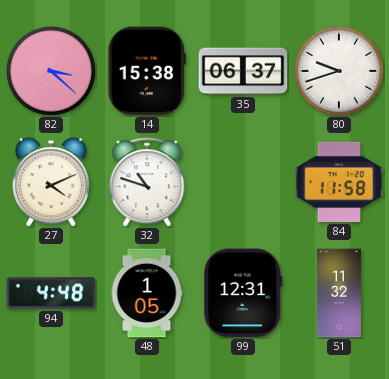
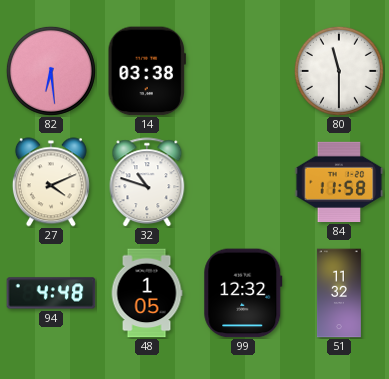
82: 3:22 -> 6:29
14: 15:38 -> 03:38
35: 06:37 -> none
80: 9:42 -> 11:30
99: 12:31 -> 12:32
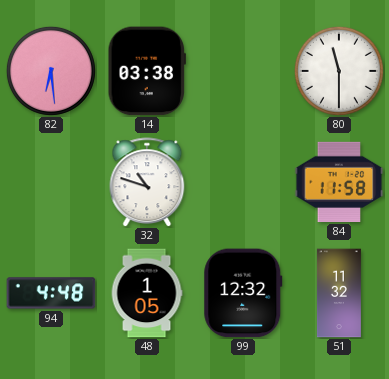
27: 4:11 -> none
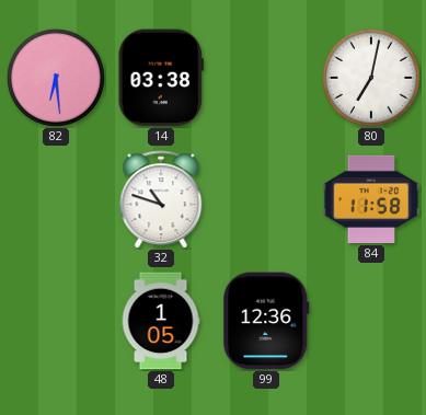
80: 11:30 -> 7:02
94: 4:48 -> none
99: 12:32 -> 12:36
51: 11:32 -> none
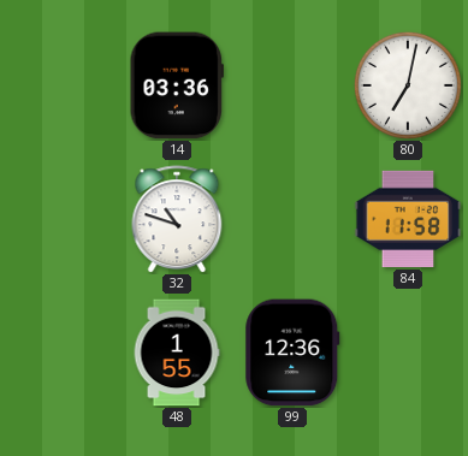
82: 6:29 -> none
14: 03:38 -> 03:36
48: 1:05 -> 1:55
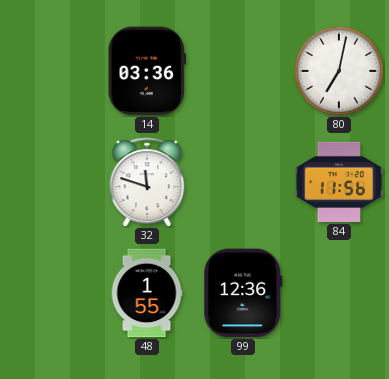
32: 10:48 -> 11:48
84: 11:58 -> 11:56
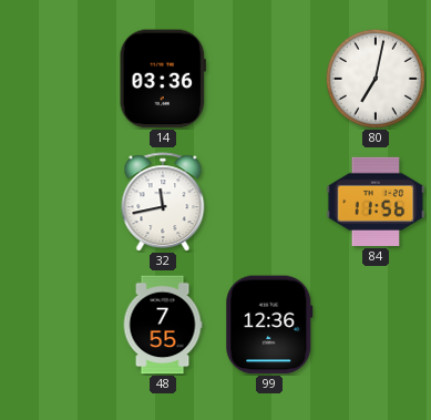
32: 11:48 -> 11:43
48: 1:55 -> 7:55
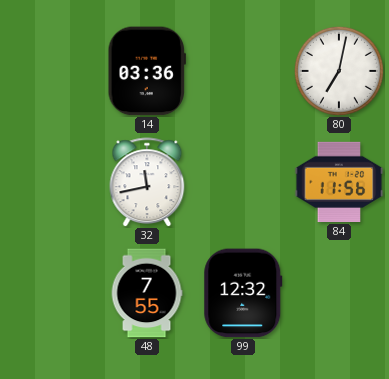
99: 12:36 -> 12:32
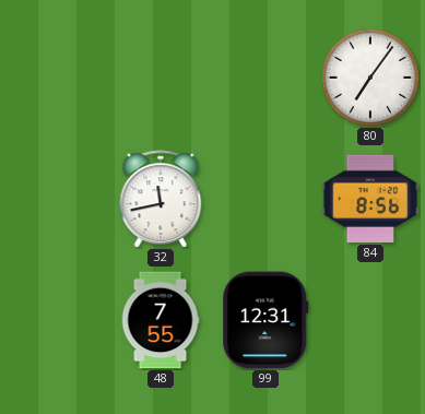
14: 03:36 -> none
80: 7:02 -> 7:06
84: 11:56 -> 8:56
99: 12:32 -> 12:31
